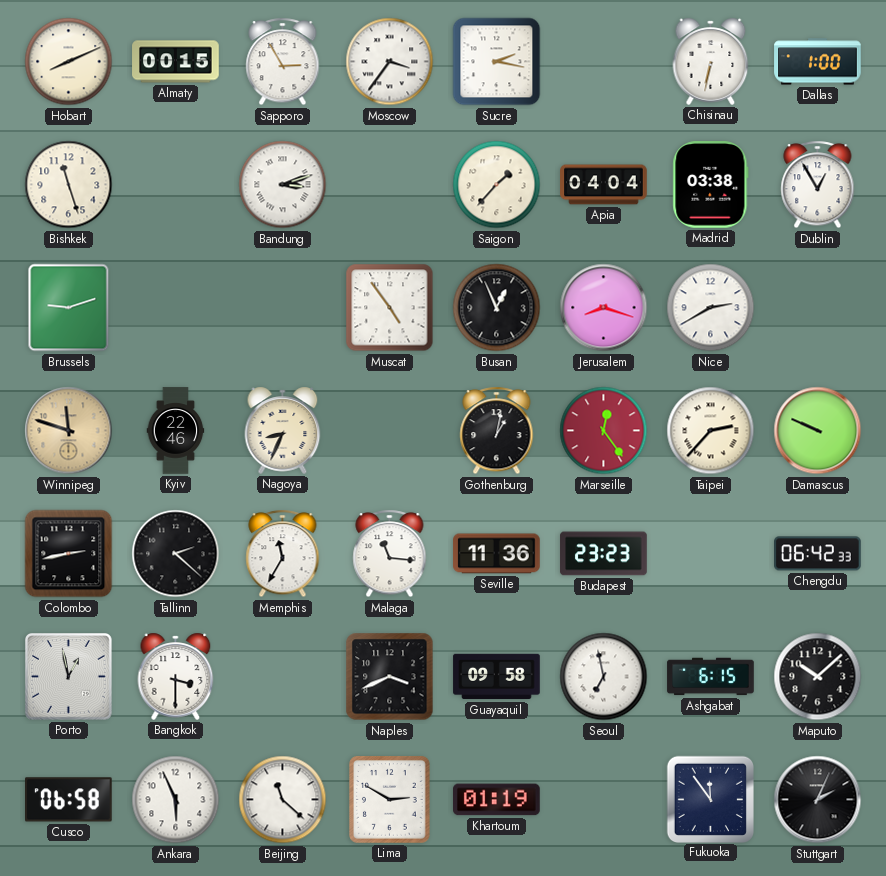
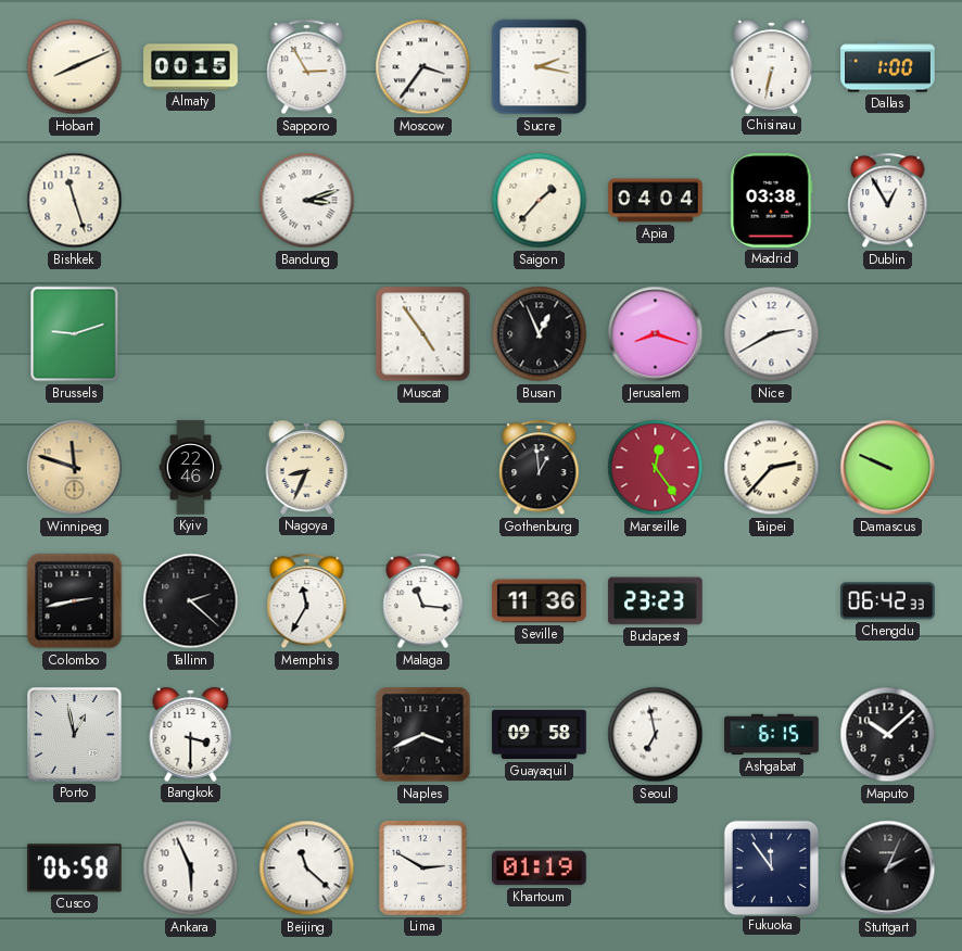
Gothenburg: 1:02 -> 12:59
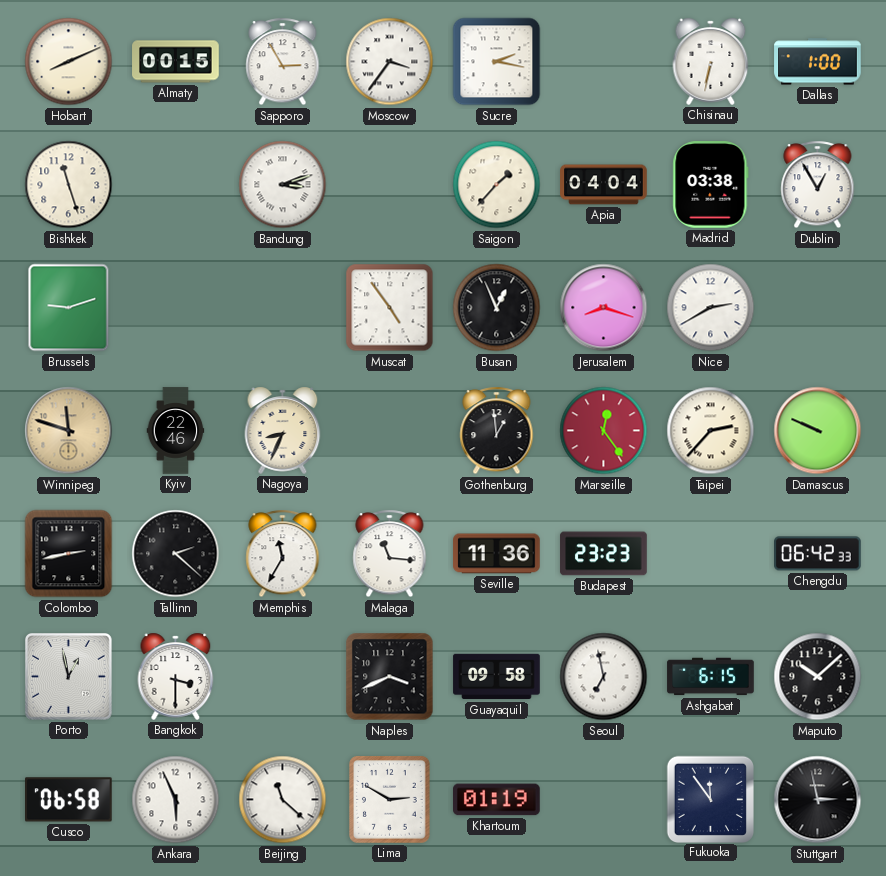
Stuttgart: 2:04 -> 2:58
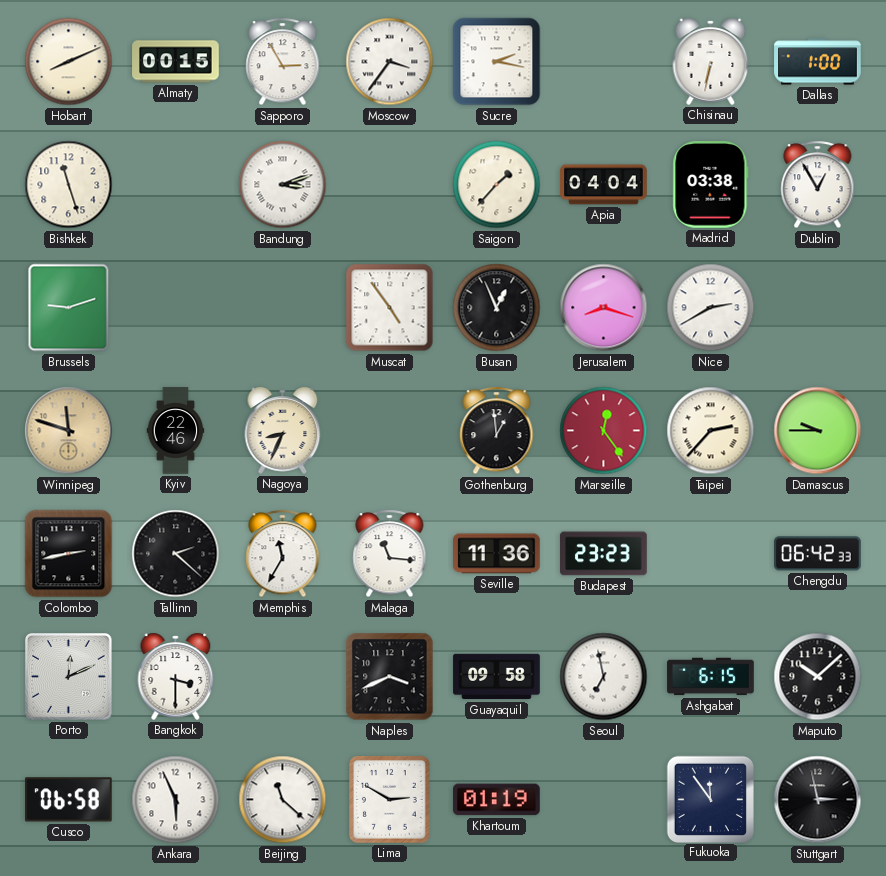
Damascus: 9:49 -> 9:45
Porto: 12:58 -> 12:11
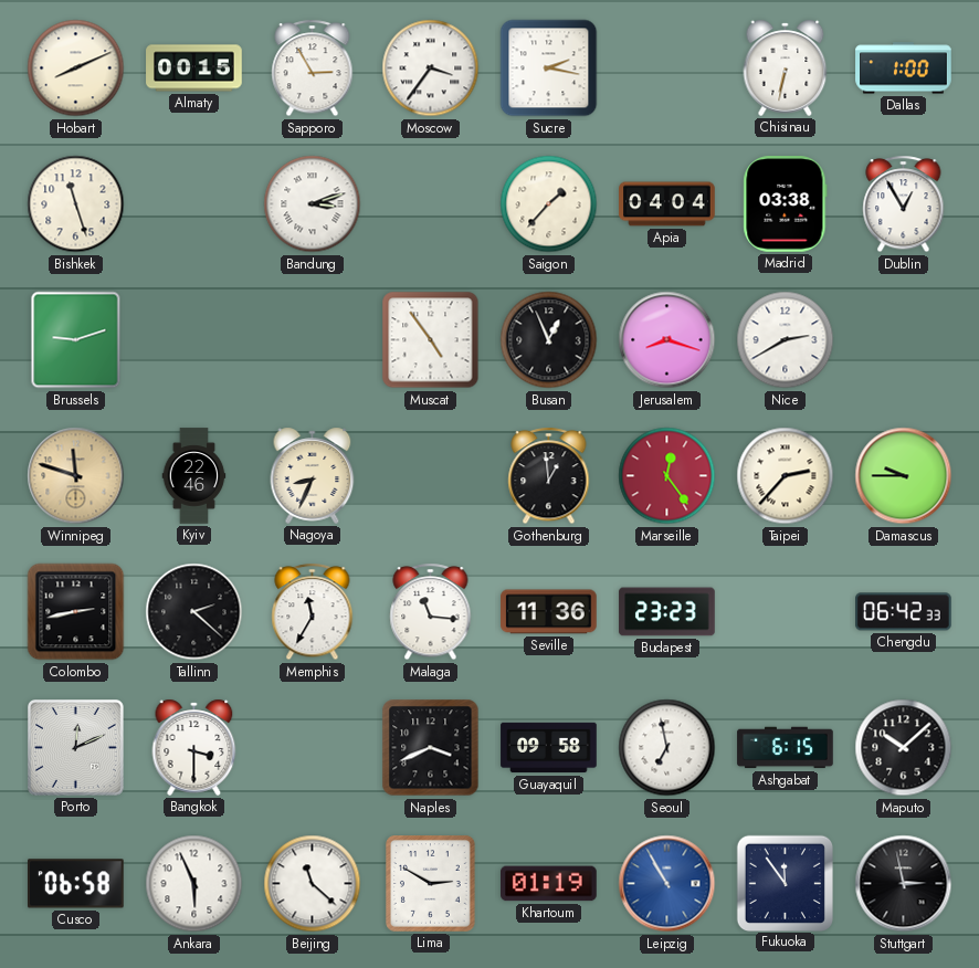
Leipzig: none -> 10:55
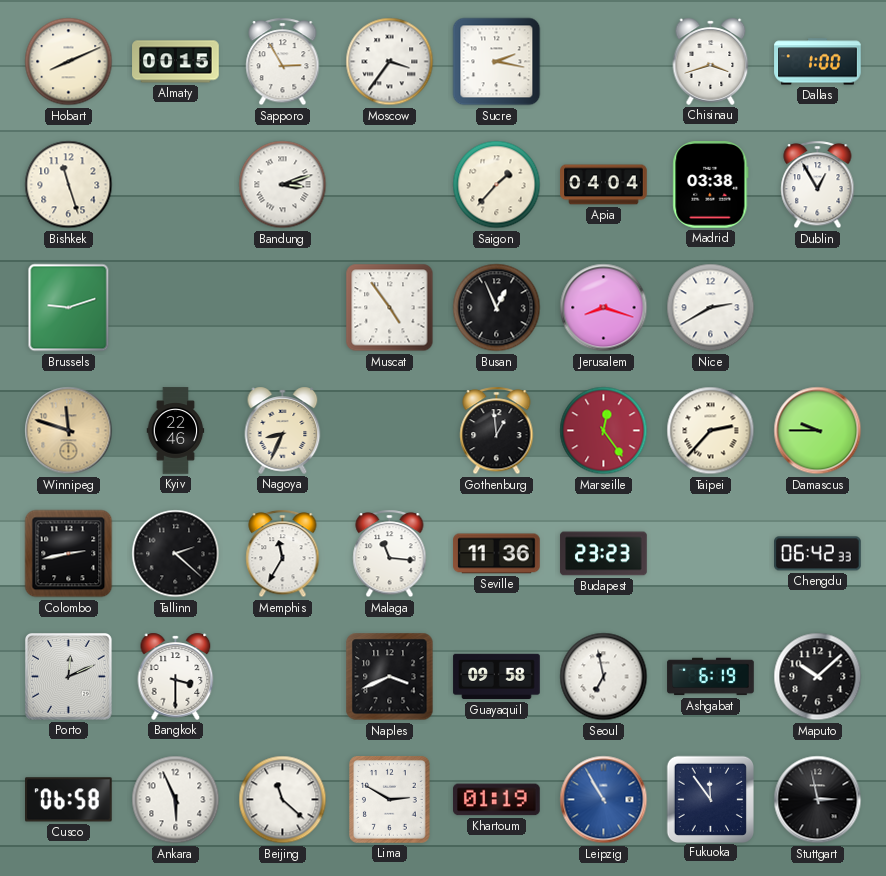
Chisinau: 6:32 -> 3:42
Ashgabat: 6:15 -> 6:19
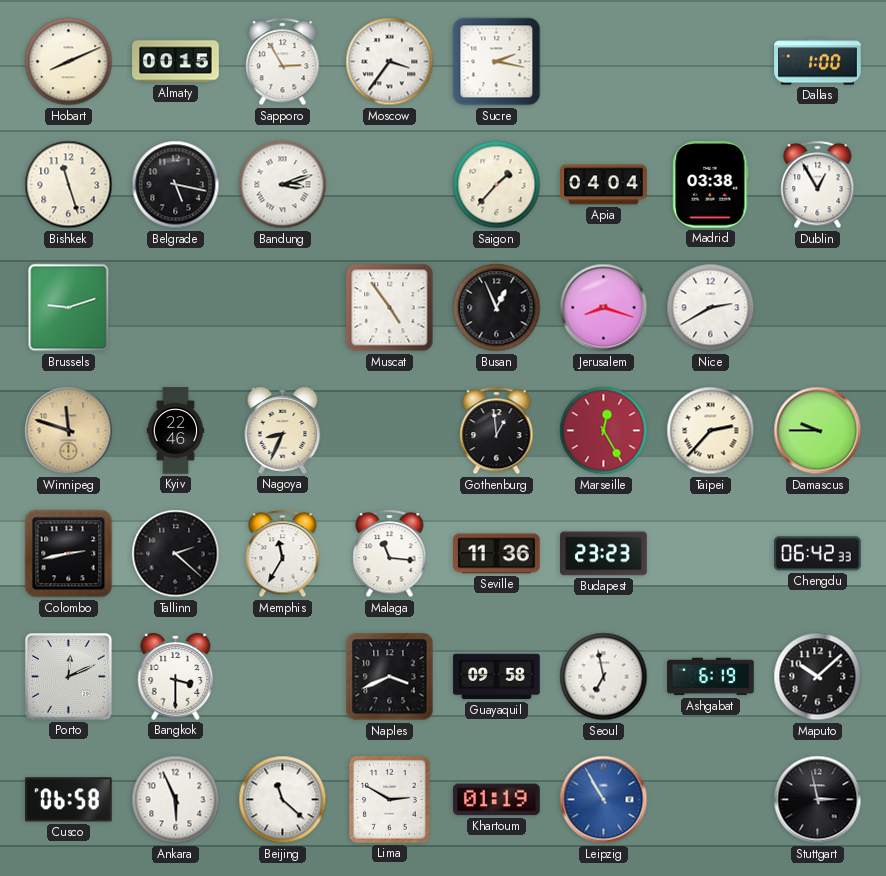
Chisinau: 3:42 -> none
Belgrade: none -> 5:17
Marseille: 12:24 -> 12:25
Fukuoka: 11:54 -> none
